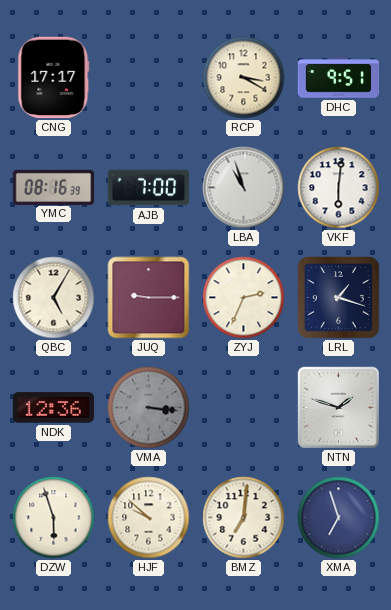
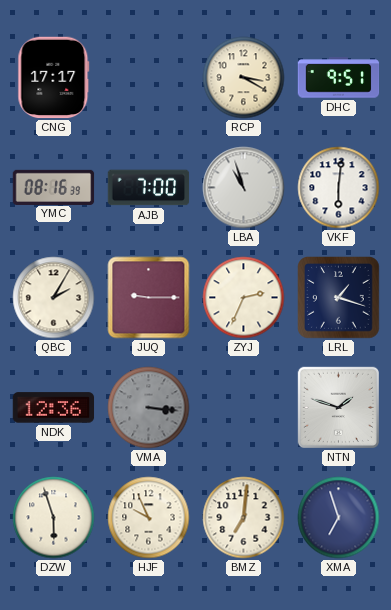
QBC: 5:05 -> 2:05
HJF: 9:52 -> 9:56
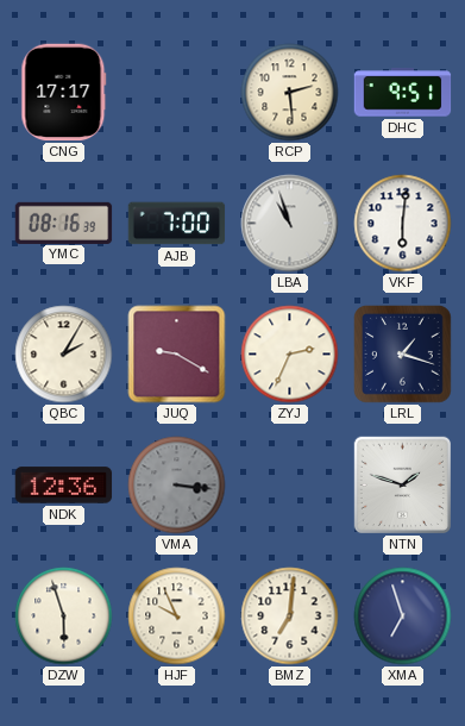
RCP: 3:20 -> 2:29
JUQ: 9:15 -> 9:20
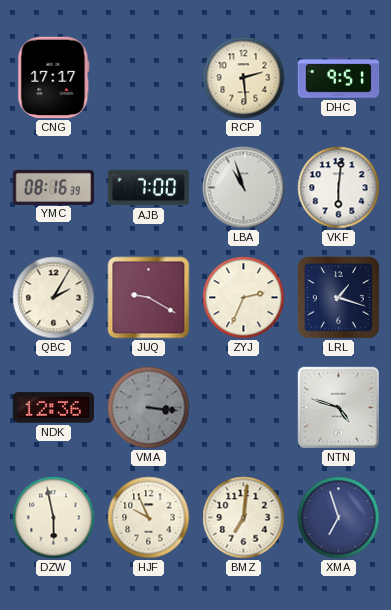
NTN: 1:48 -> 4:48
DZW: 5:57 -> 5:58
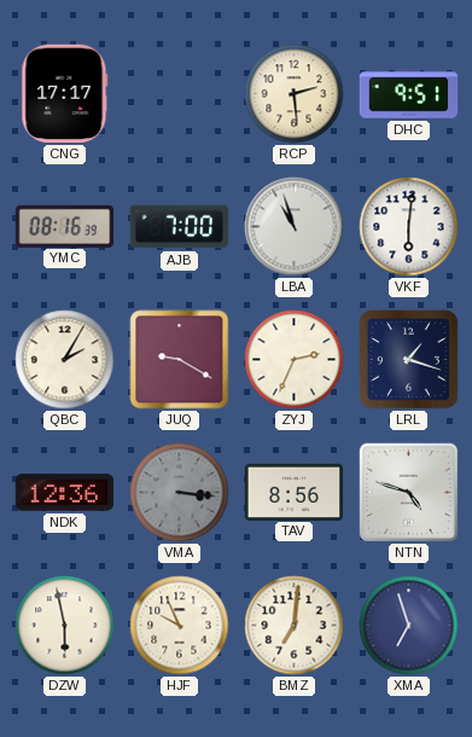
TAV: none -> 8:56
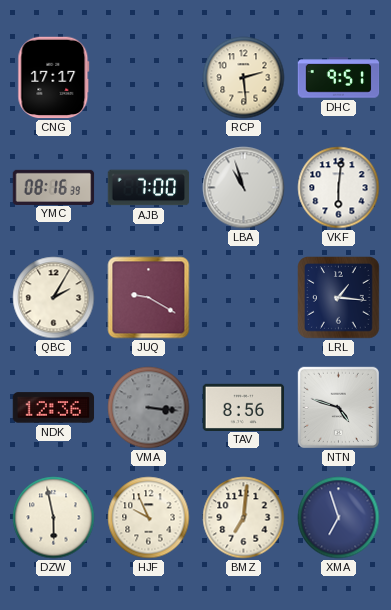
ZYJ: 2:34 -> none
LRL: 1:18 -> 1:16
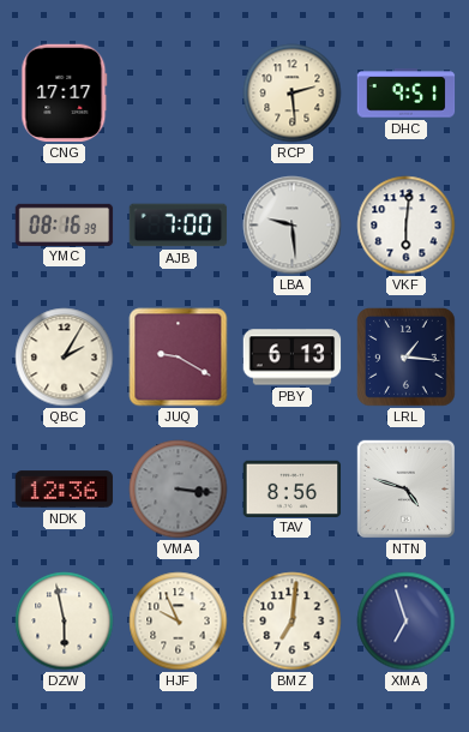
LBA: 10:57 -> 9:29
PBY: none -> 6:13
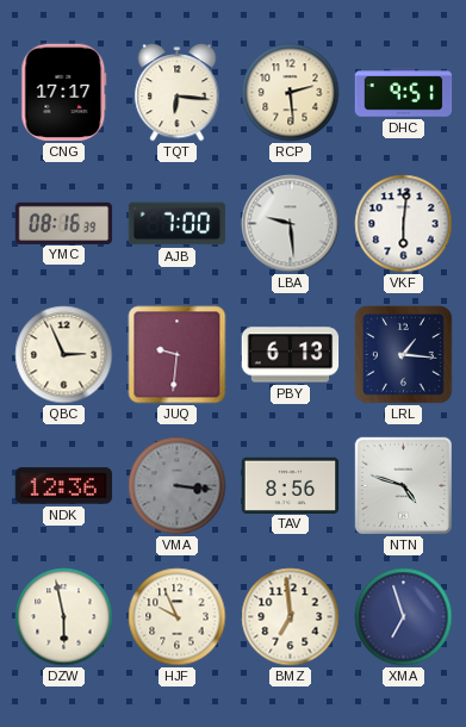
TQT: none -> 6:16
QBC: 2:05 -> 2:56
JUQ: 9:20 -> 9:31
BMZ: 7:01 -> 6:59
